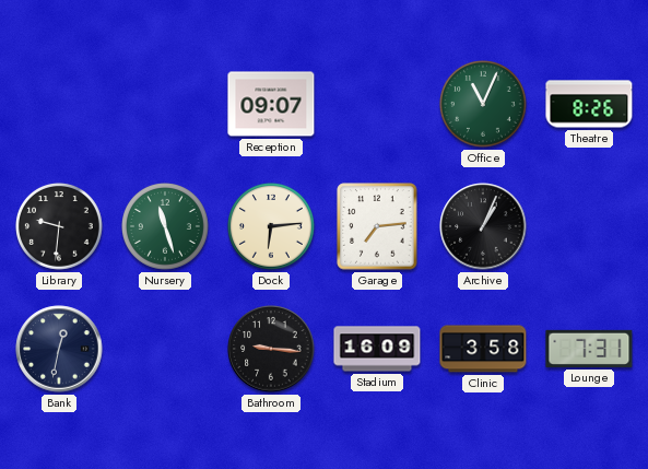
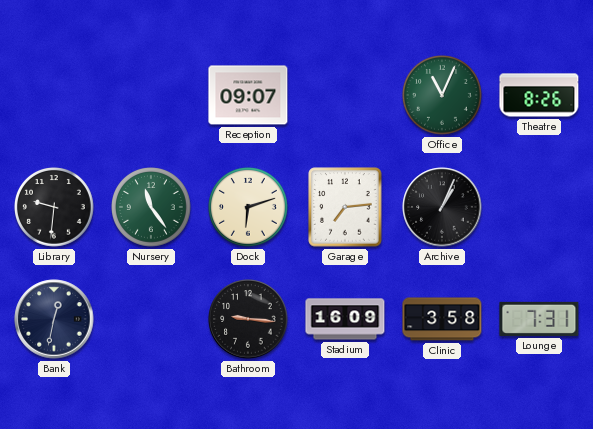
Nursery: 11:27 -> 11:24
Dock: 6:14 -> 6:12
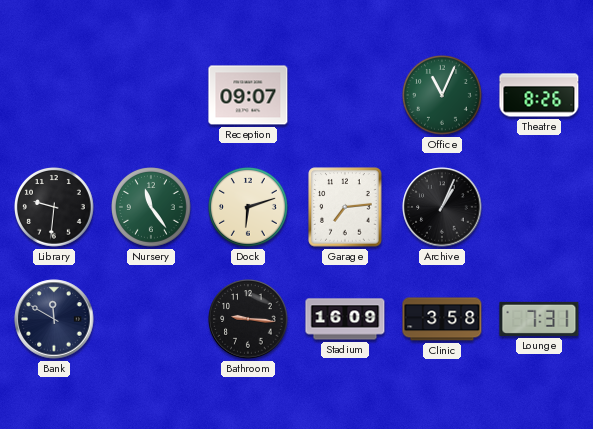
Bank: 12:32 -> 11:50
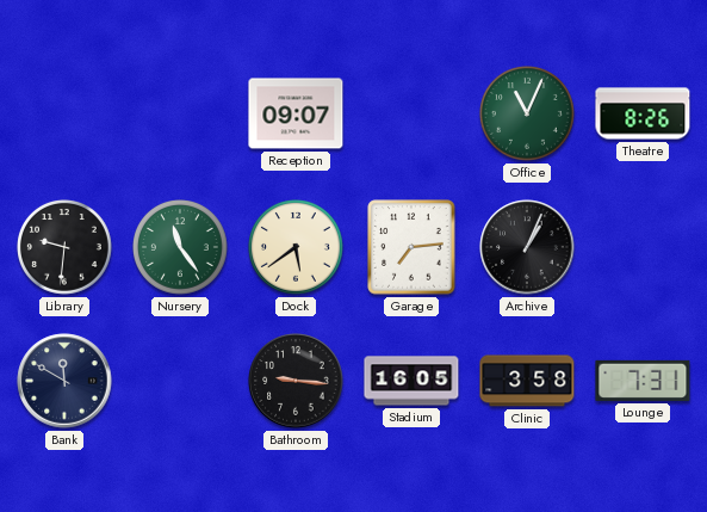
Dock: 6:12 -> 5:39
Stadium: 16:09 -> 16:05
